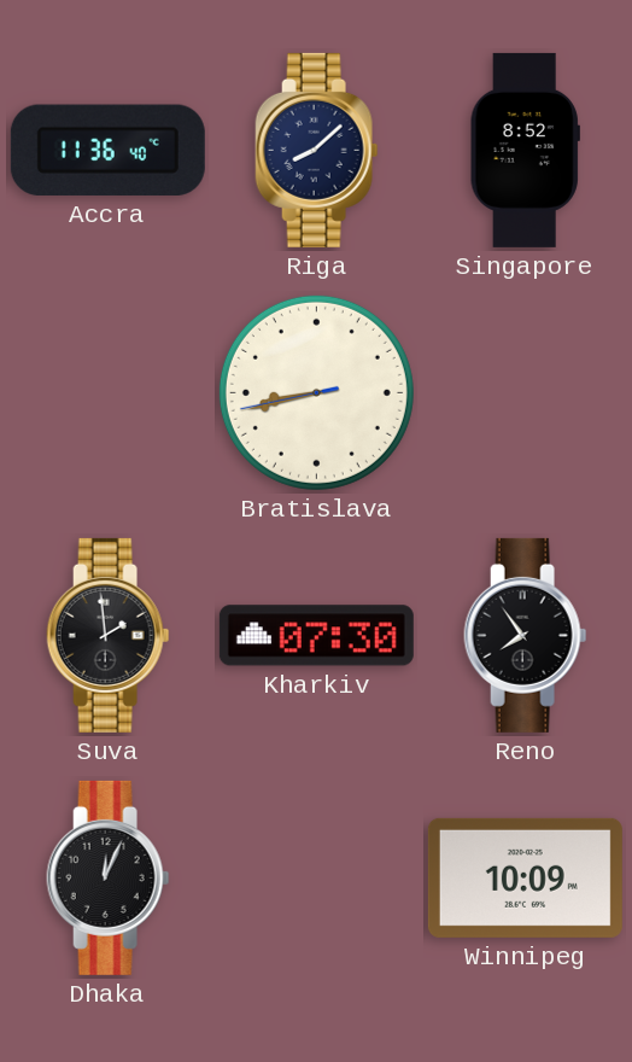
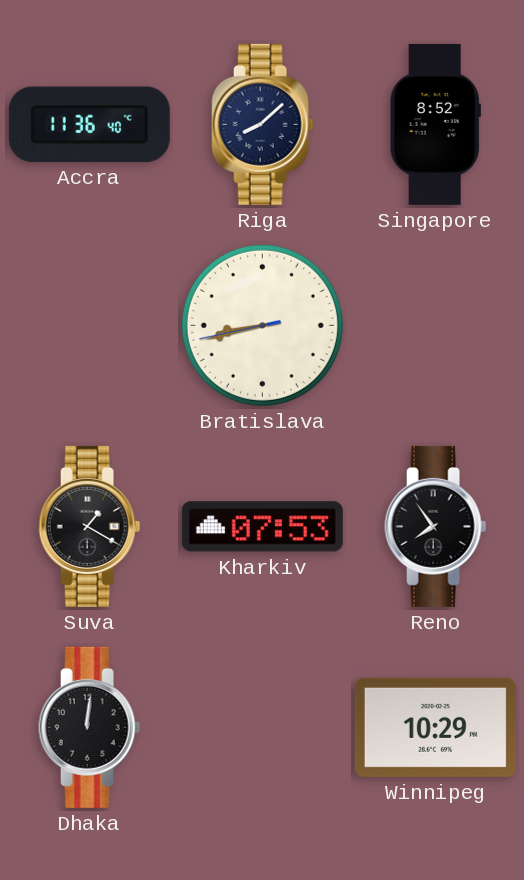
Suva: 1:59 -> 1:20
Kharkiv: 07:30 -> 07:53
Dhaka: 12:04 -> 12:01
Winnipeg: 10:09 -> 10:29
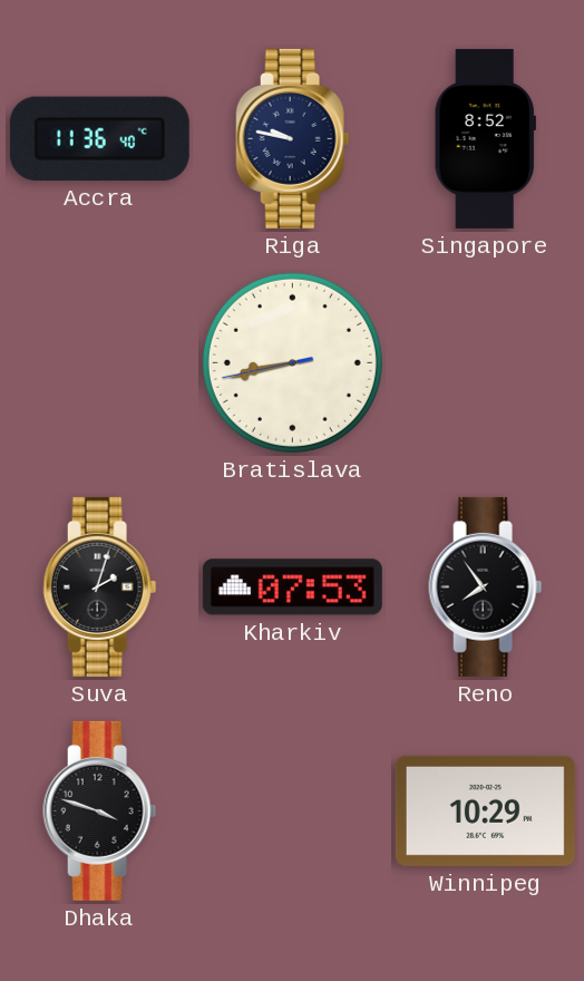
Riga: 8:08 -> 9:47
Suva: 1:20 -> 2:03
Dhaka: 12:01 -> 3:48
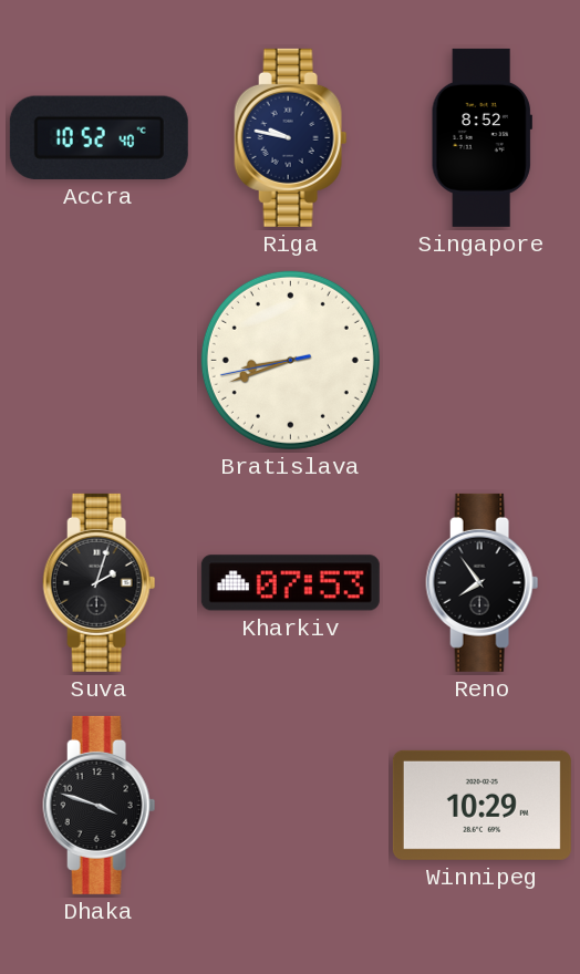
Accra: 11:36 -> 10:52
Bratislava: 8:42 -> 8:41
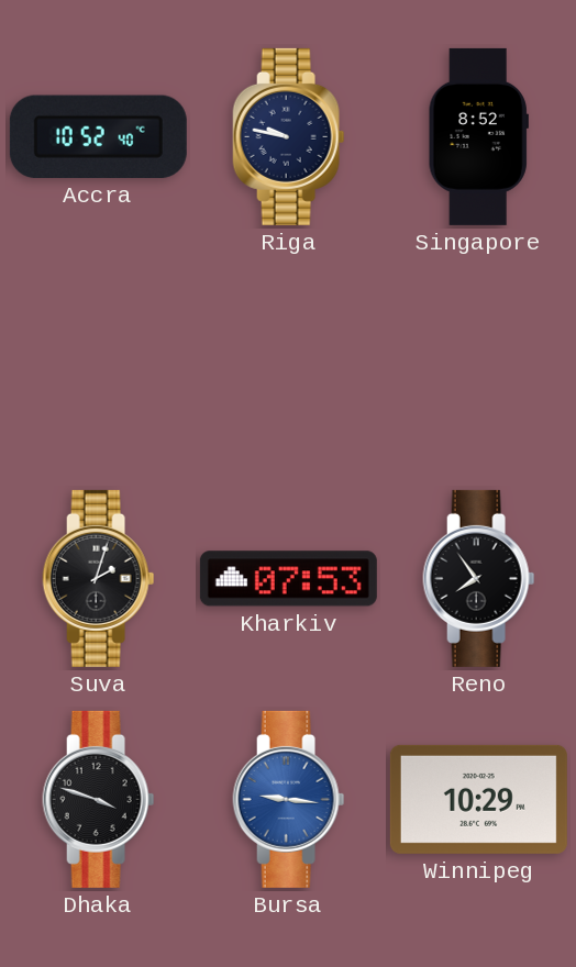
Bratislava: 8:41 -> none
Bursa: none -> 9:16
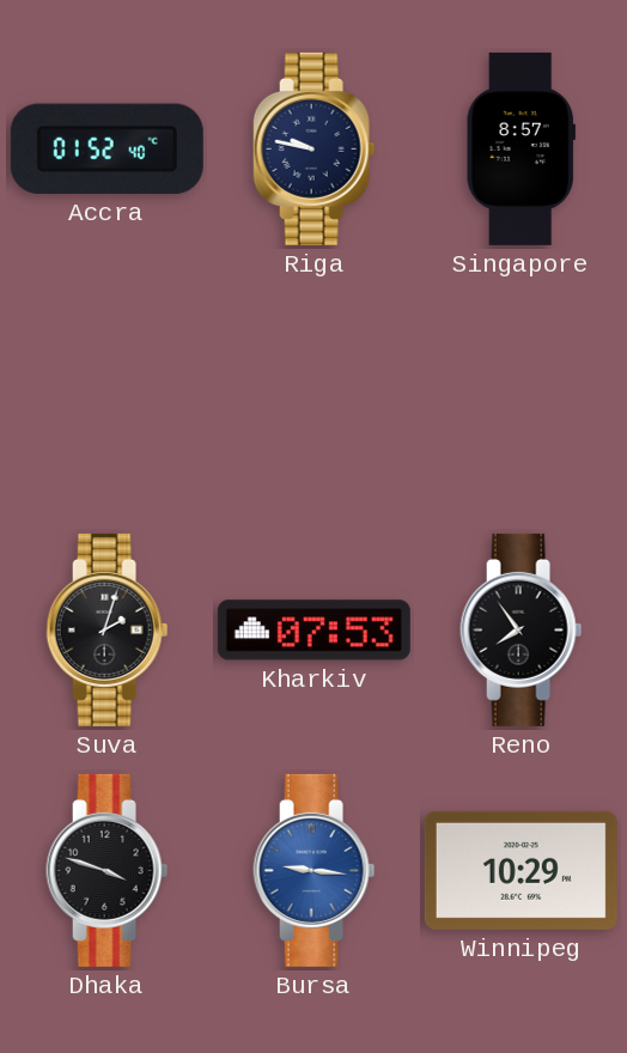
Accra: 10:52 -> 01:52
Singapore: 8:52 -> 8:57
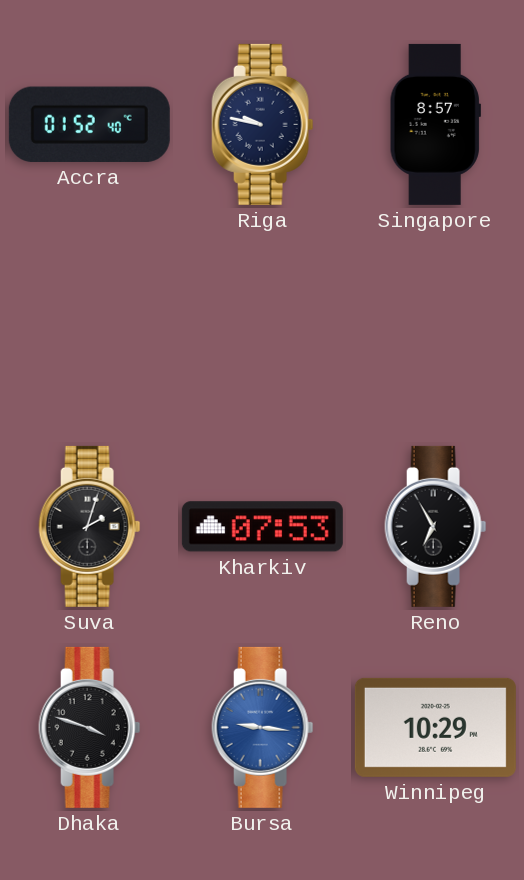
Reno: 7:54 -> 6:55
